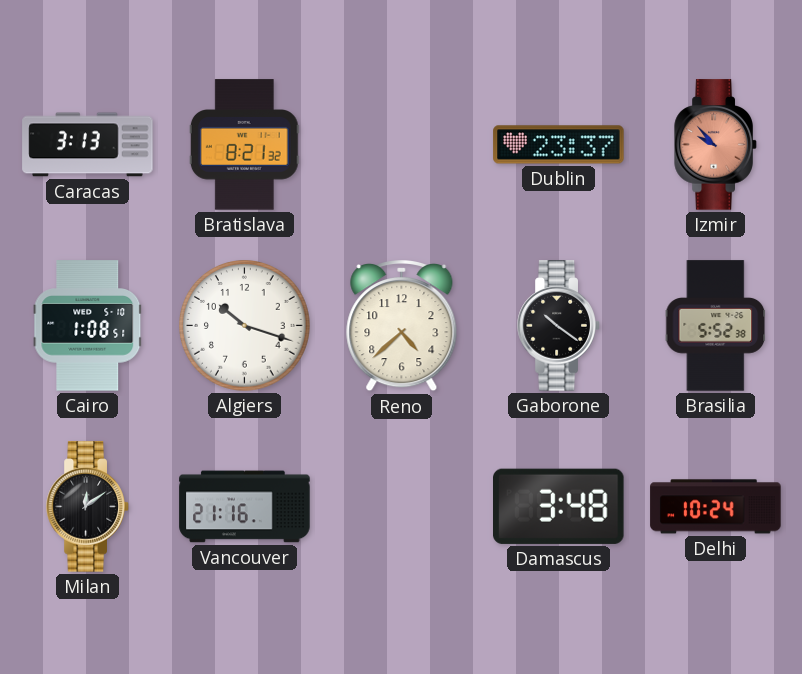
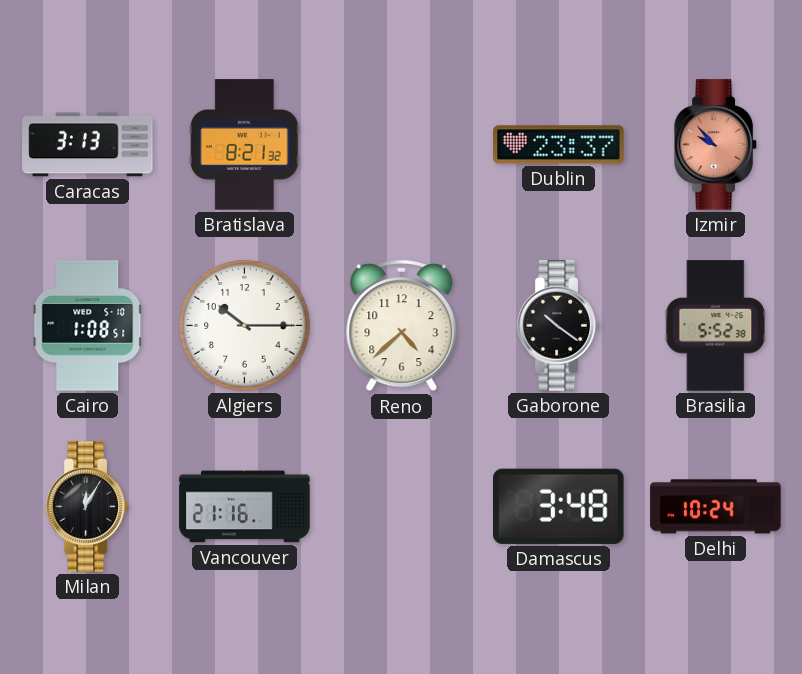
Algiers: 10:18 -> 10:15
Milan: 12:09 -> 12:05
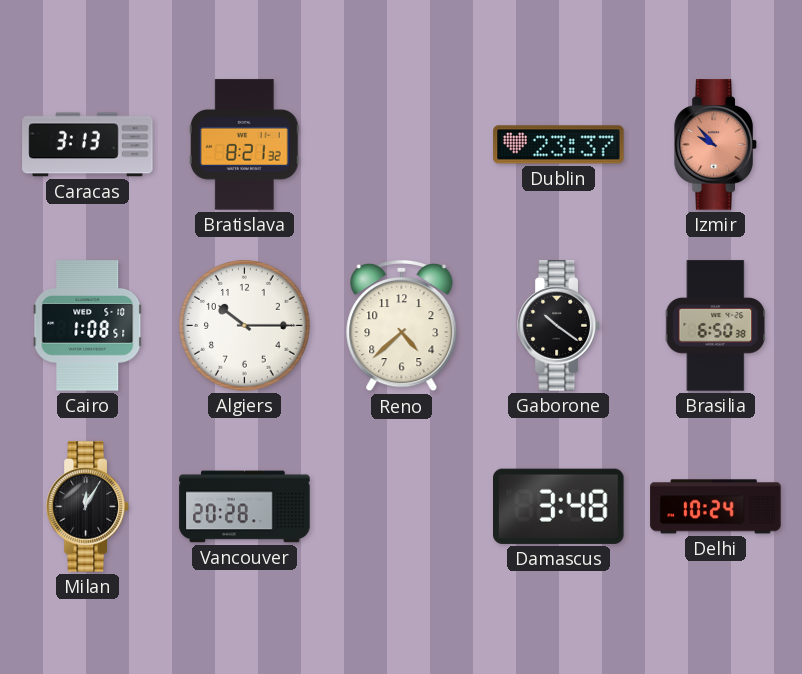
Brasilia: 5:52 -> 6:50
Vancouver: 21:16 -> 20:28
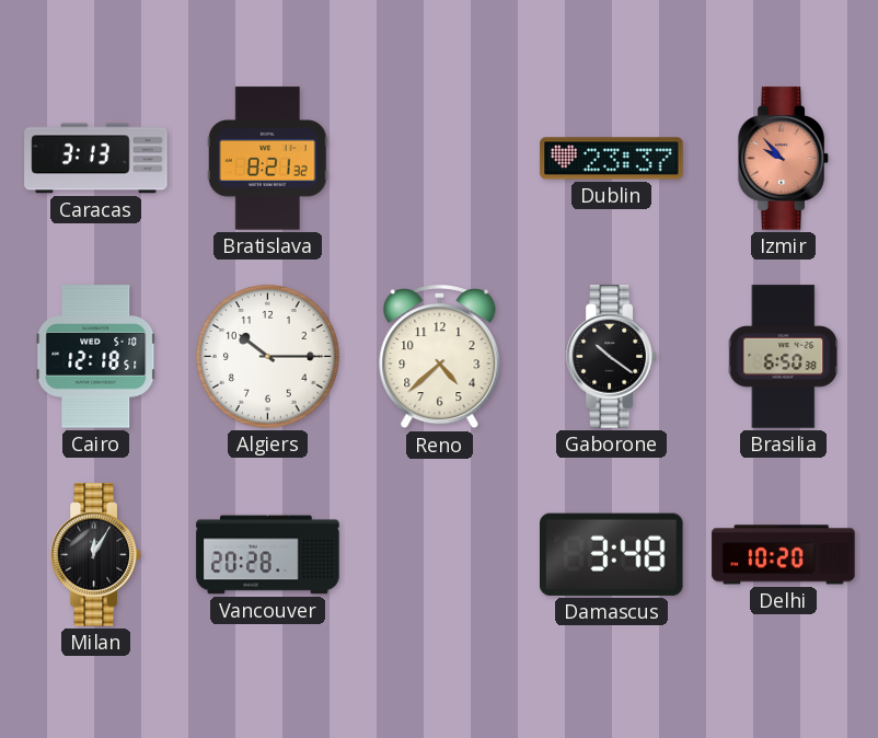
Cairo: 1:08 -> 12:18
Delhi: 10:24 -> 10:20
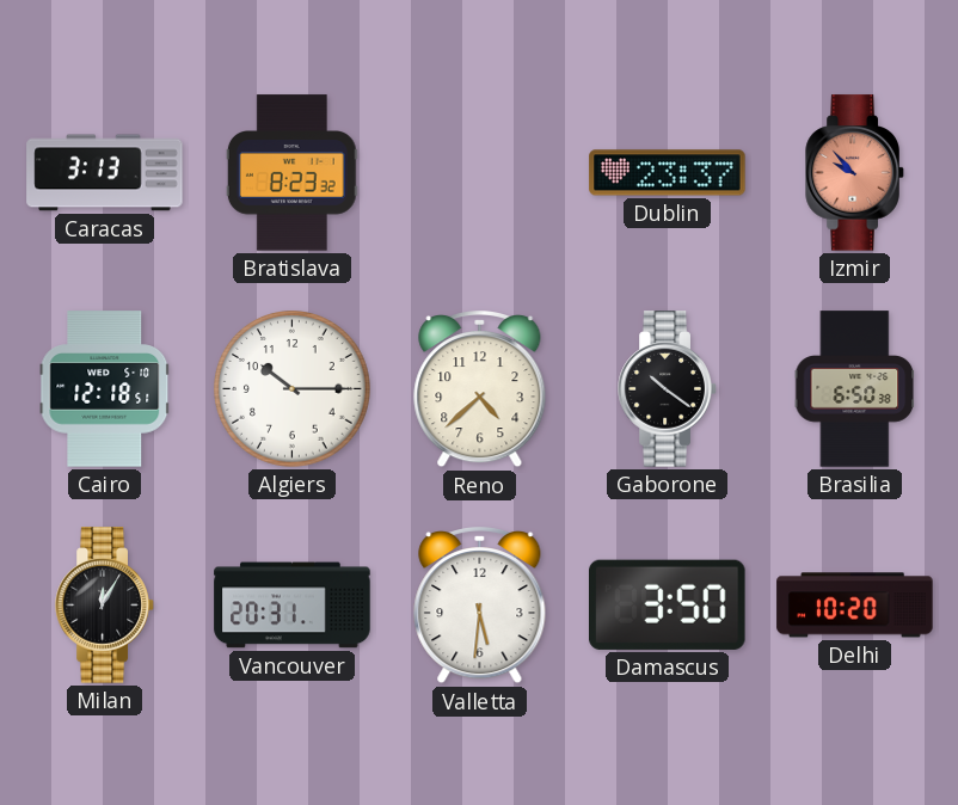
Bratislava: 8:21 -> 8:23
Vancouver: 20:28 -> 20:31
Valletta: none -> 5:31
Damascus: 3:48 -> 3:50
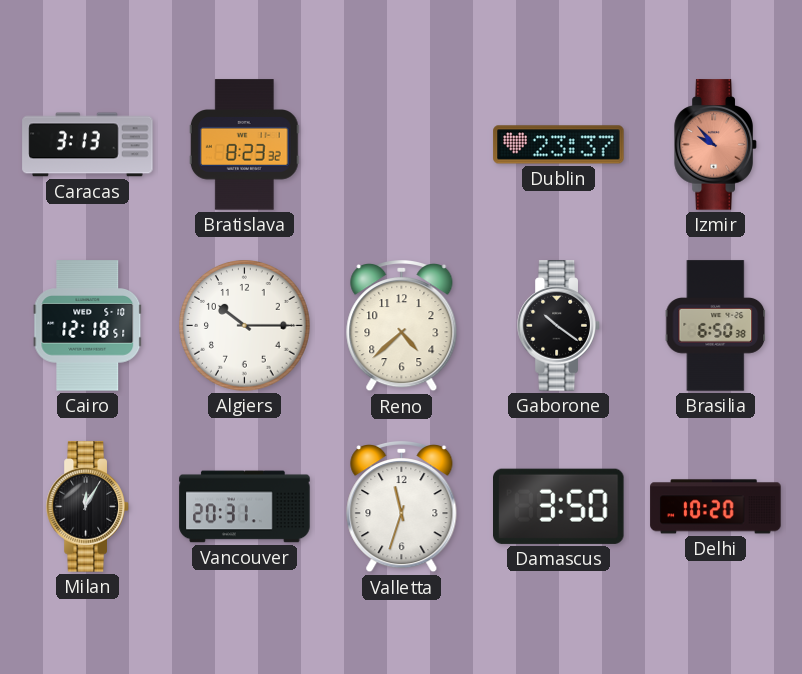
Valletta: 5:31 -> 11:33
